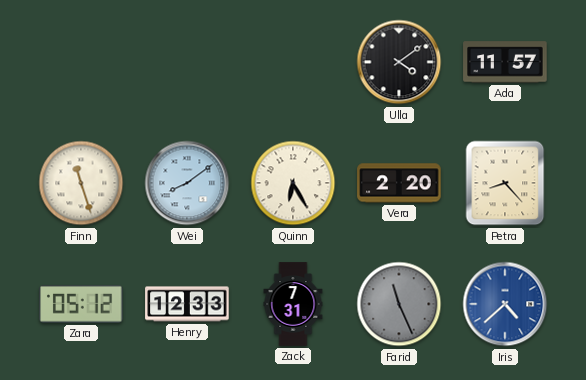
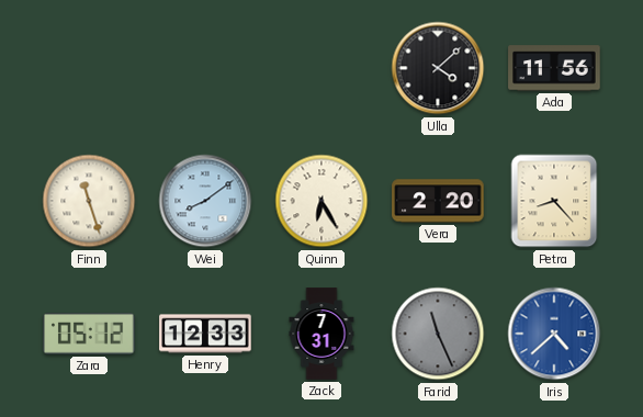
Ulla: 4:09 -> 4:08
Ada: 11:57 -> 11:56
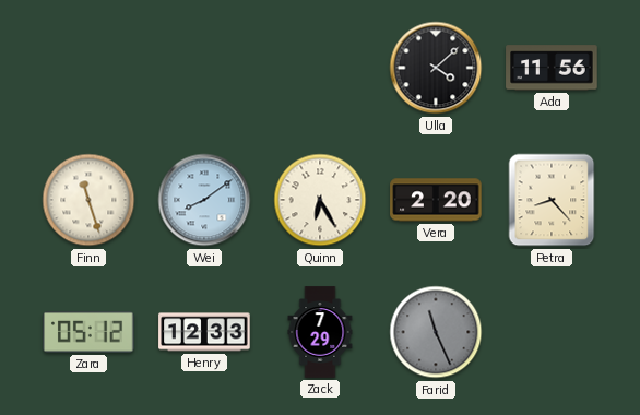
Zack: 7:31 -> 7:29
Iris: 4:38 -> none
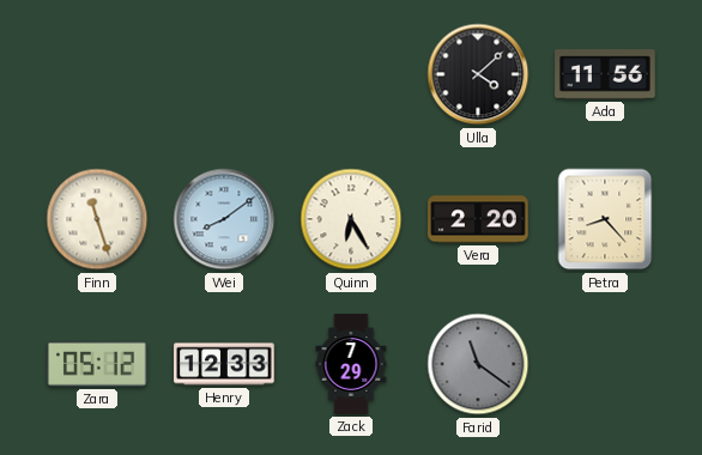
Farid: 11:26 -> 11:21
